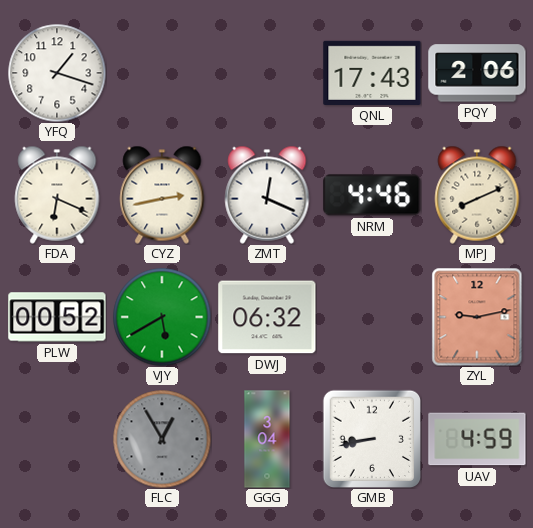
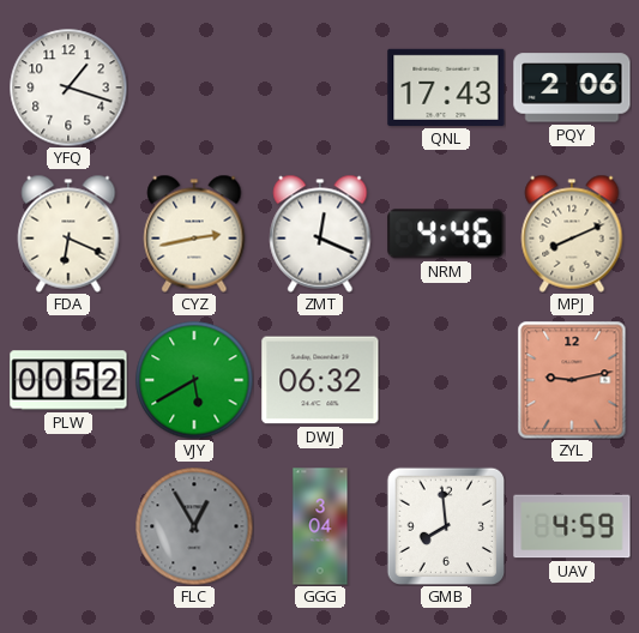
GMB: 8:43 -> 7:59
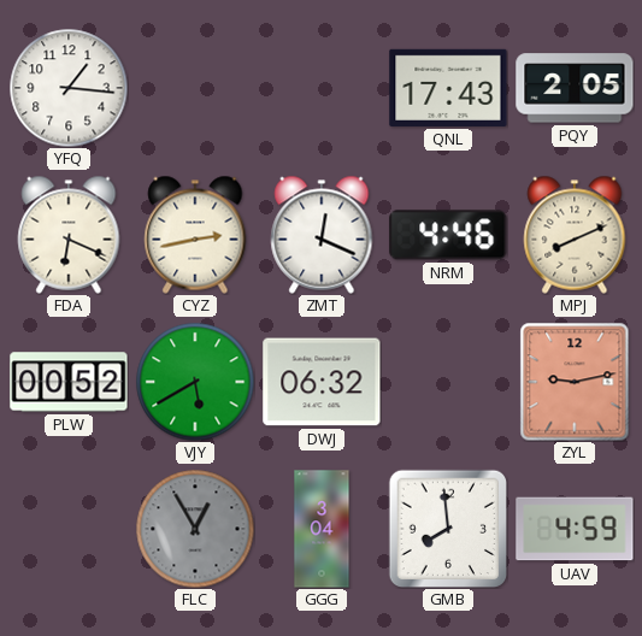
YFQ: 1:18 -> 1:16
PQY: 2:06 -> 2:05
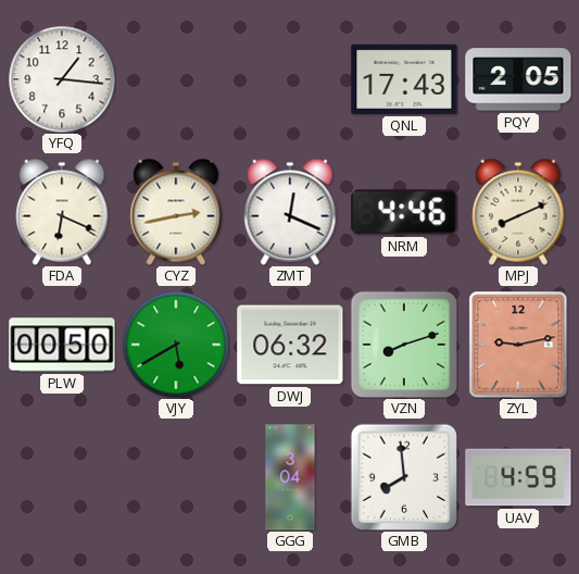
PLW: 00:52 -> 00:50
VZN: none -> 8:12
FLC: 12:55 -> none
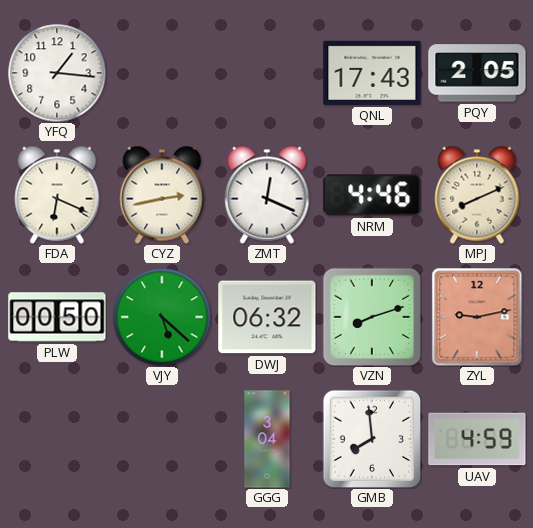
VJY: 5:40 -> 5:22
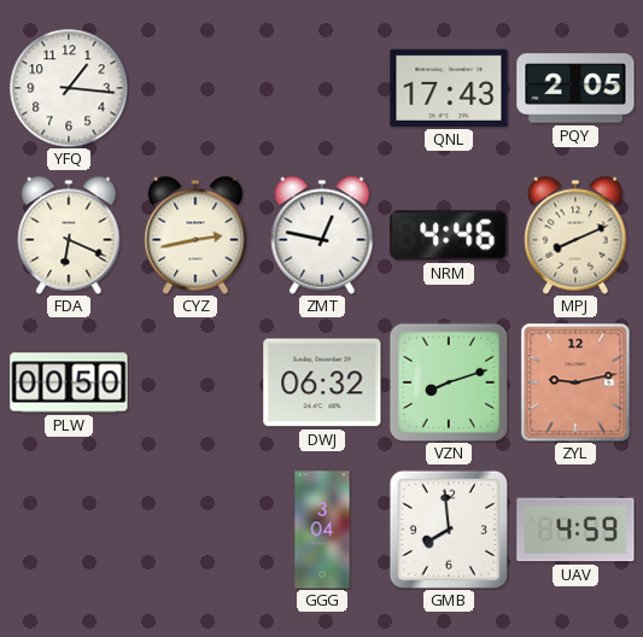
ZMT: 12:19 -> 12:47
VJY: 5:22 -> none
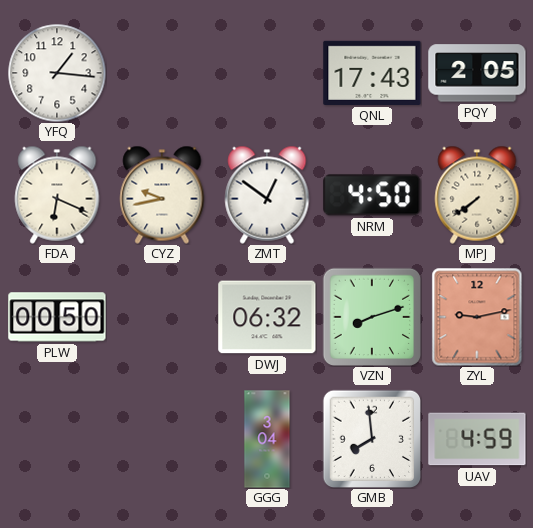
CYZ: 2:43 -> 9:43
ZMT: 12:47 -> 12:51
NRM: 4:46 -> 4:50
MPJ: 8:11 -> 7:39
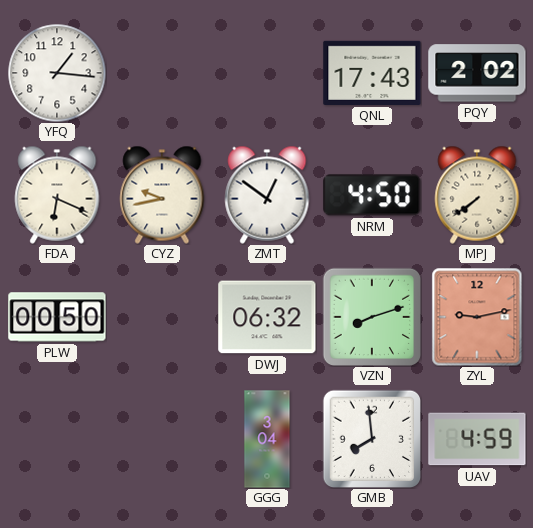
PQY: 2:05 -> 2:02
